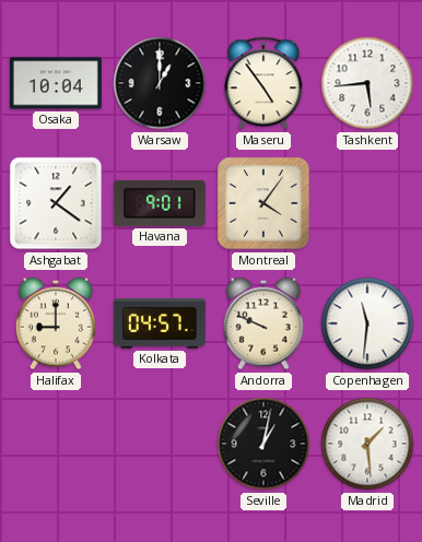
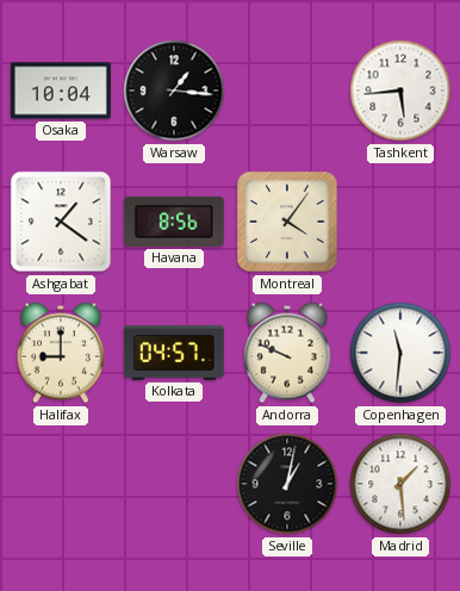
Warsaw: 1:00 -> 1:16
Maseru: 4:54 -> none
Havana: 9:01 -> 8:56
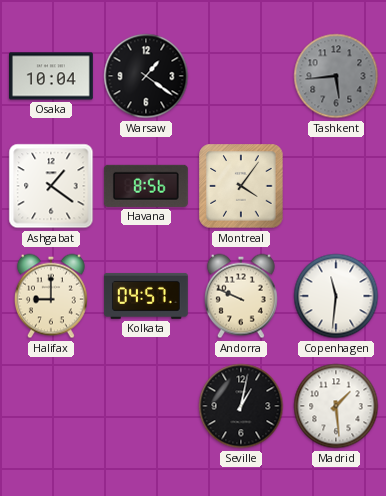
Warsaw: 1:16 -> 1:21
Tashkent dial: white -> grey
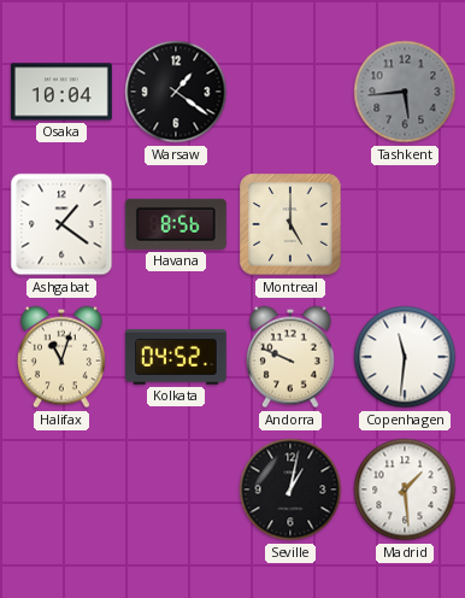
Montreal: 4:06 -> 5:00
Halifax: 9:00 -> 11:03
Kolkata: 04:57 -> 04:52
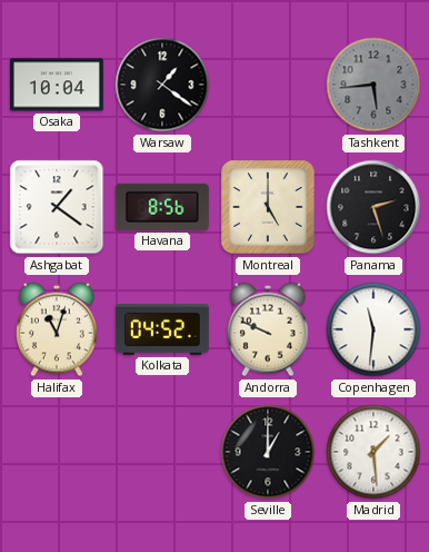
Panama: none -> 2:27
Seville: 1:02 -> 1:00
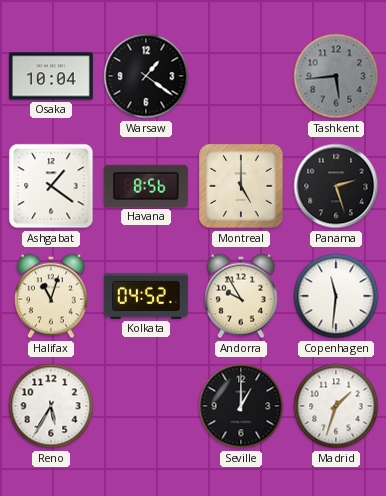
Andorra: 9:49 -> 9:55
Reno: none -> 5:35
Madrid: 1:29 -> 1:33
